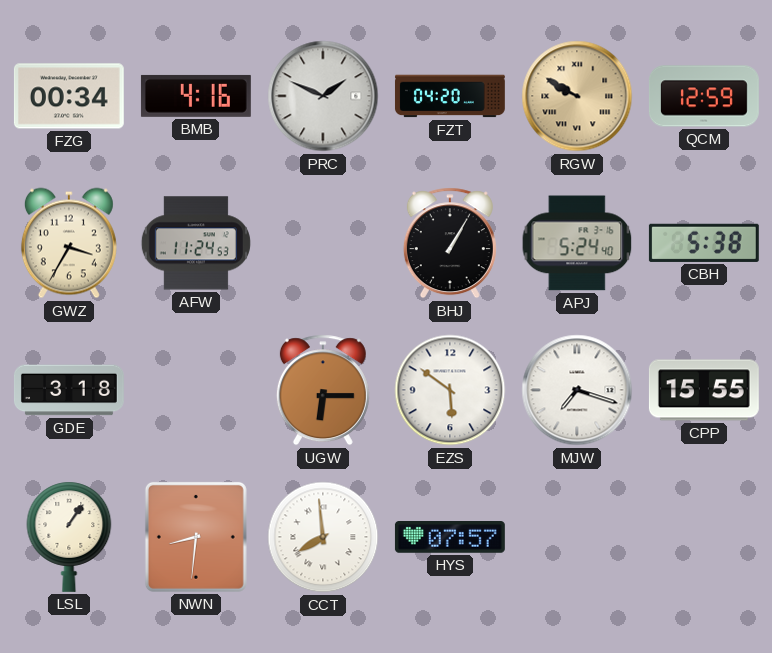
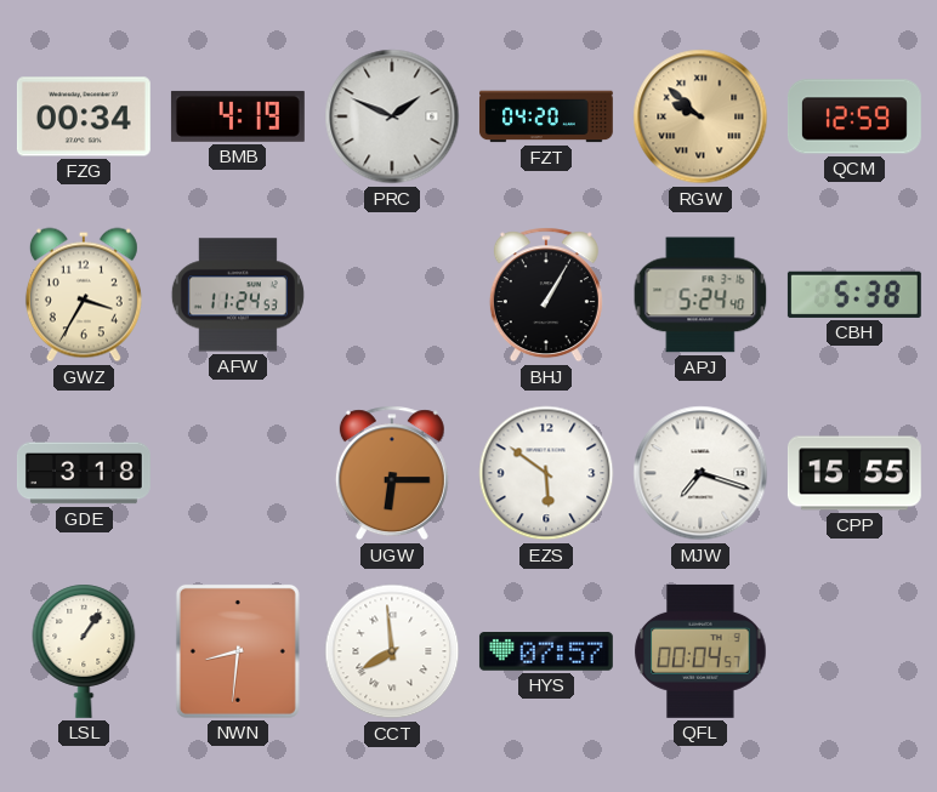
BMB: 4:16 -> 4:19
RGW: 9:50 -> 9:52
QFL: none -> 00:04
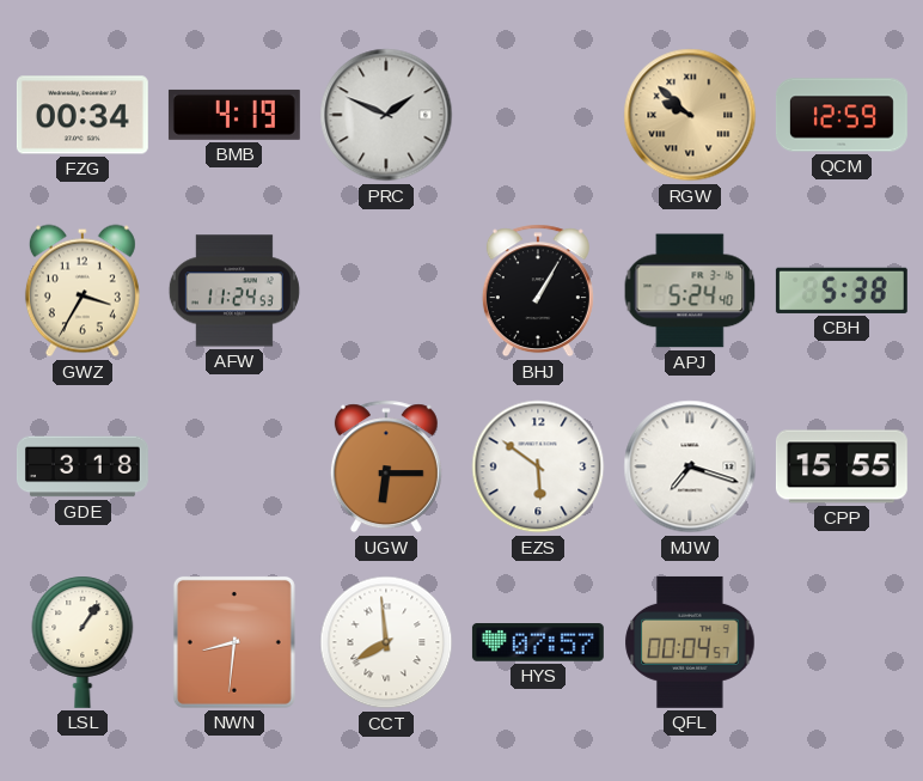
FZT: 04:20 -> none
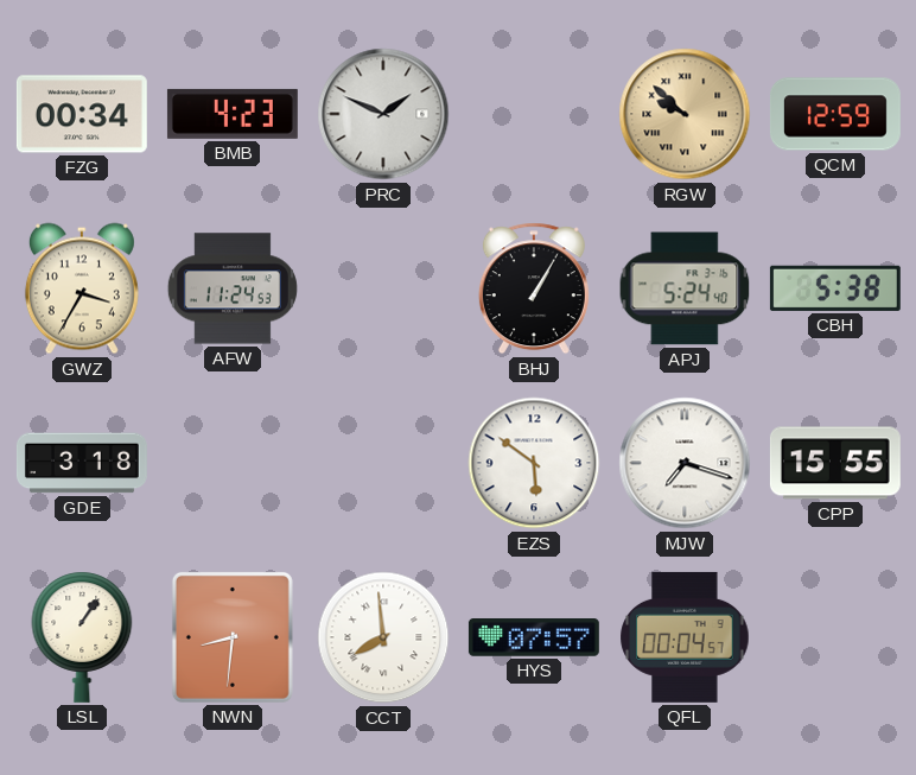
BMB: 4:19 -> 4:23
UGW: 6:15 -> none
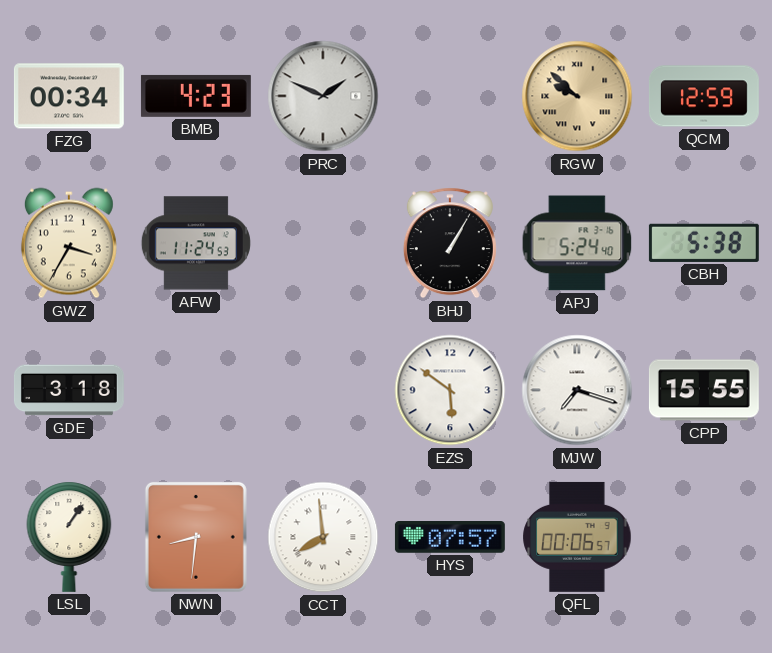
QFL: 00:04 -> 00:06
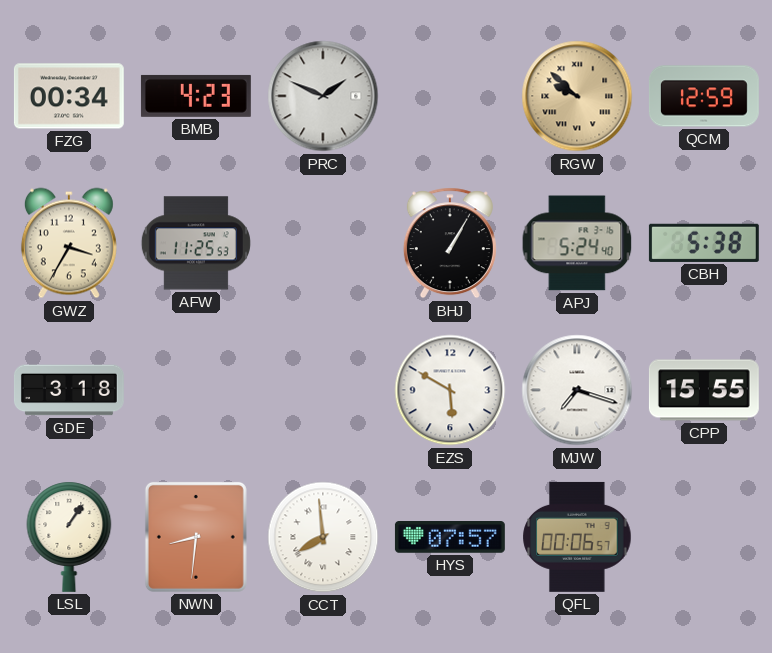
AFW: 11:24 -> 11:25
EZS: 5:51 -> 5:50
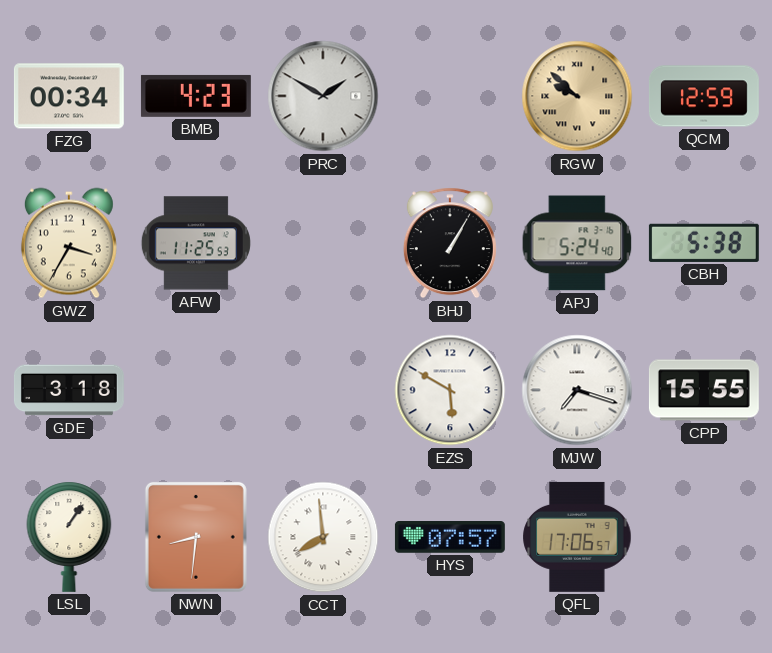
PRC: 1:49 -> 1:50
QFL: 00:06 -> 17:06
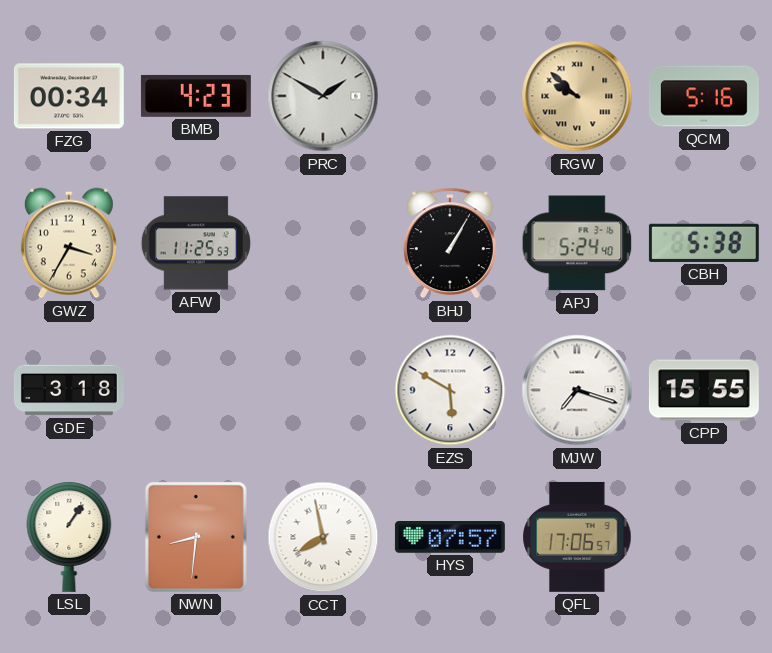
QCM: 12:59 -> 5:16
CCT: 7:59 -> 7:58
